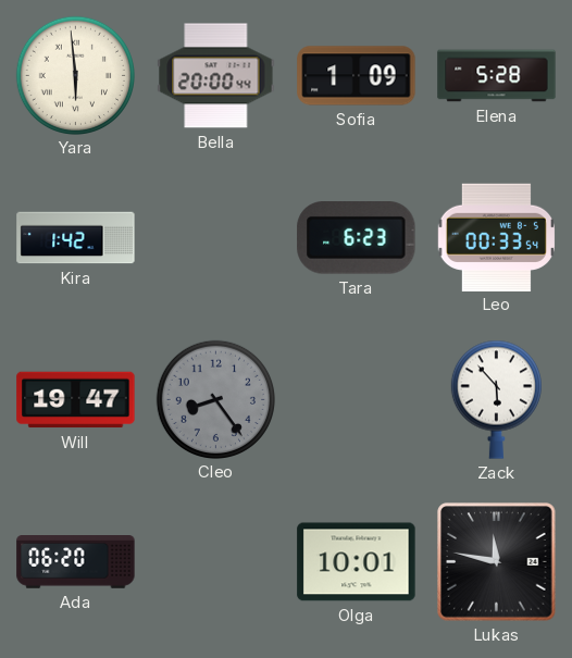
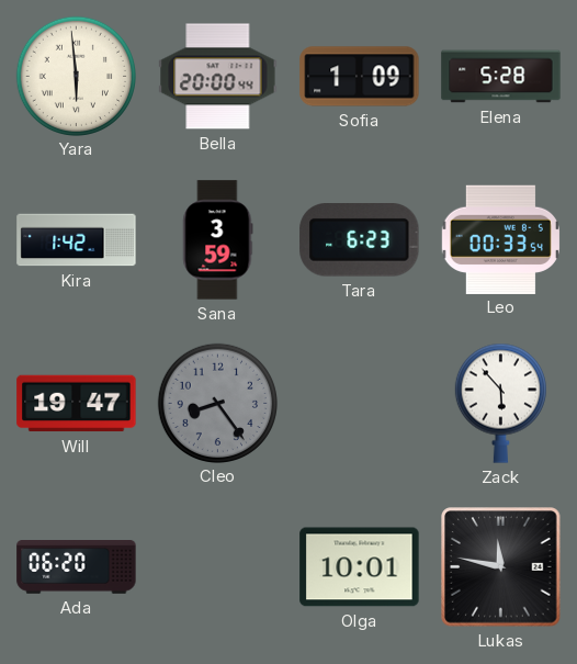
Sana: none -> 3:59
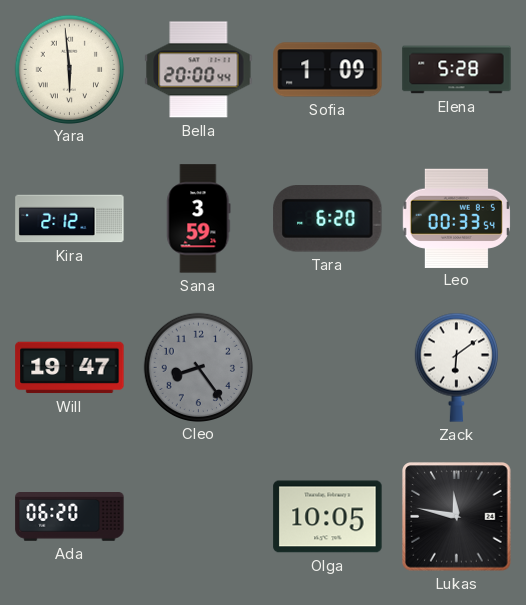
Kira: 1:42 -> 2:12
Tara: 6:23 -> 6:20
Zack: 5:53 -> 6:09
Olga: 10:01 -> 10:05
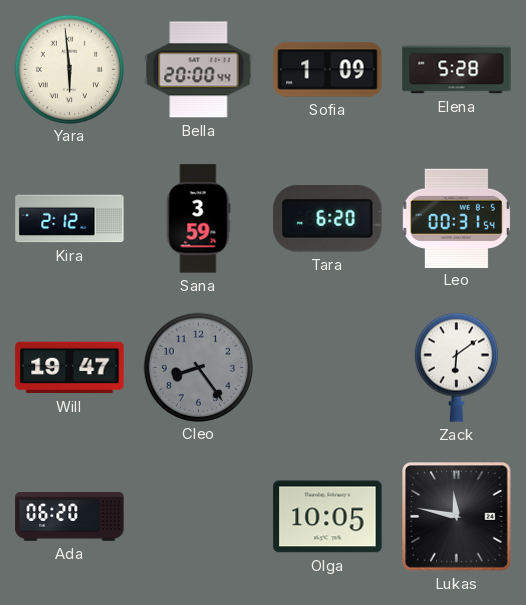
Leo: 00:33 -> 00:31
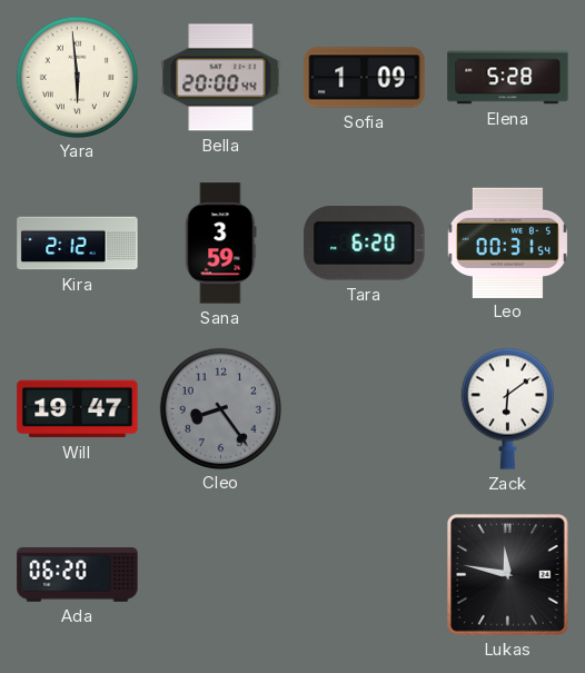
Olga: 10:05 -> none
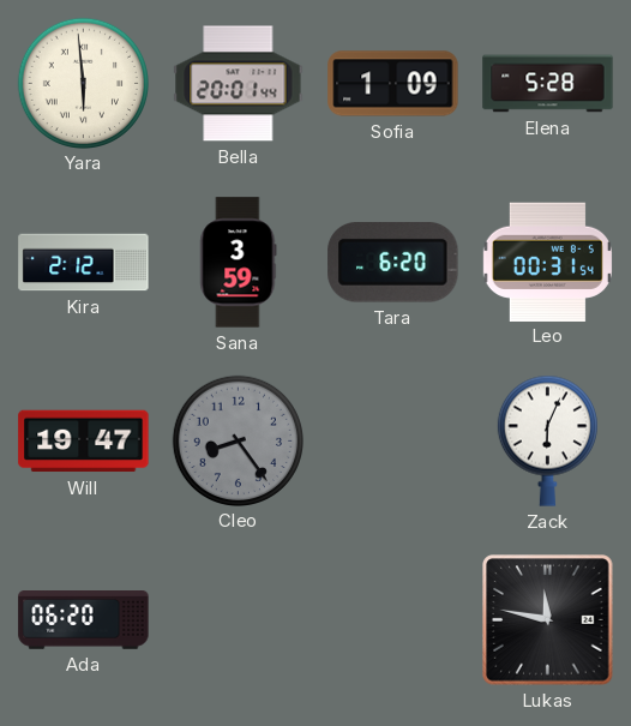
Bella: 20:00 -> 20:01
Zack: 6:09 -> 6:04
